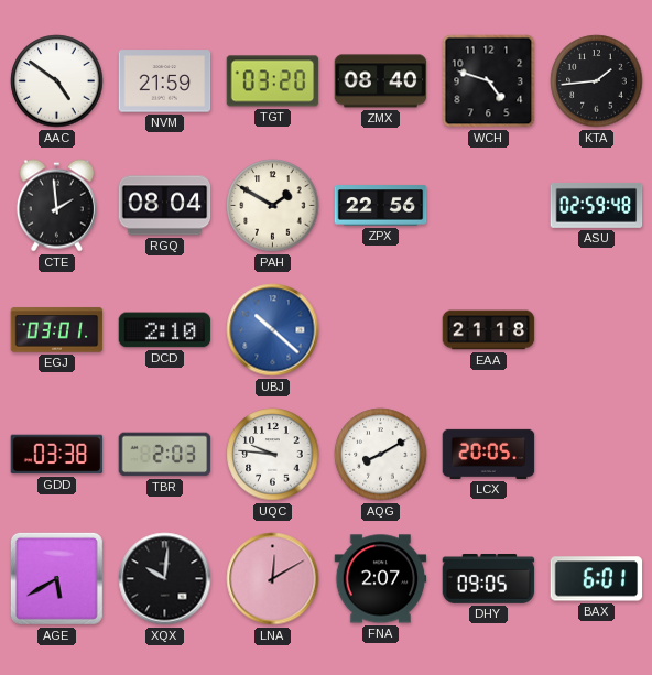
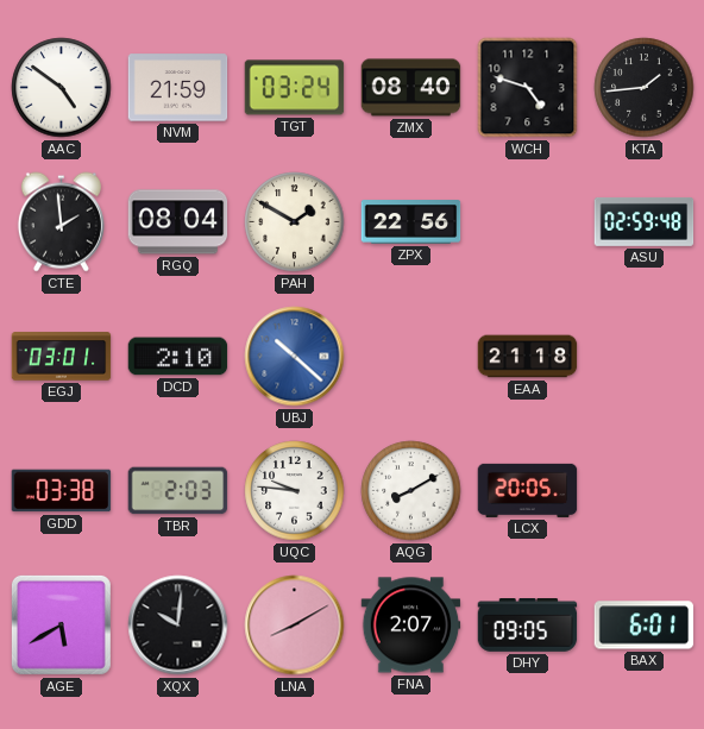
TGT: 03:20 -> 03:24
LNA: 12:10 -> 8:10
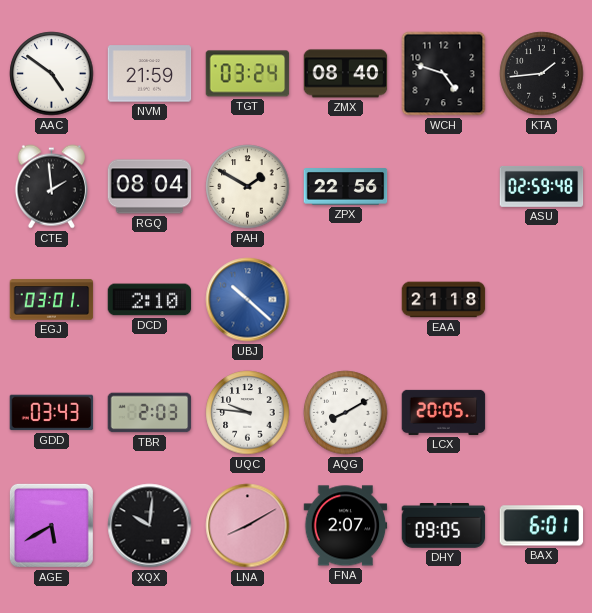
GDD: 03:38 -> 03:43
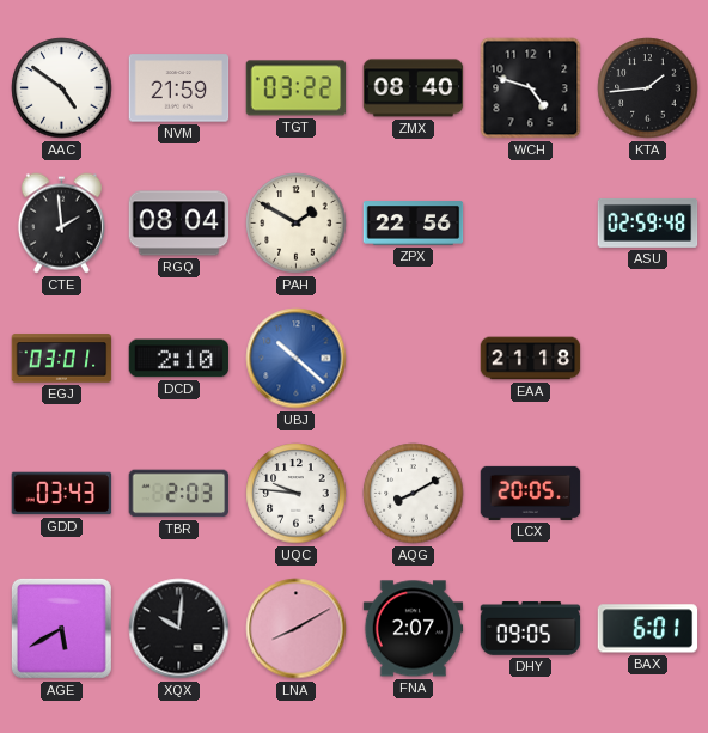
TGT: 03:24 -> 03:22
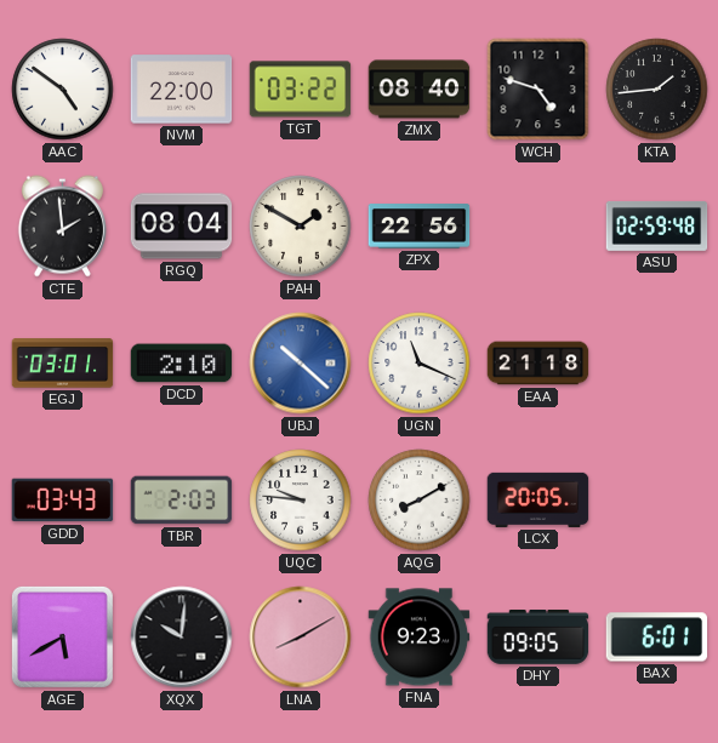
NVM: 21:59 -> 22:00
UGN: none -> 11:19
FNA: 2:07 -> 9:23
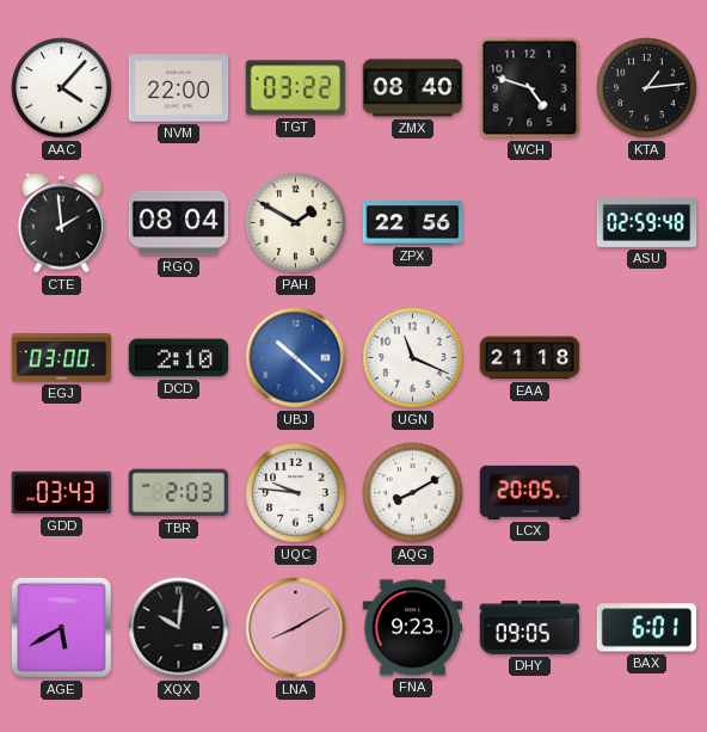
AAC: 4:51 -> 4:07
KTA: 1:44 -> 1:14
EGJ: 03:01 -> 03:00
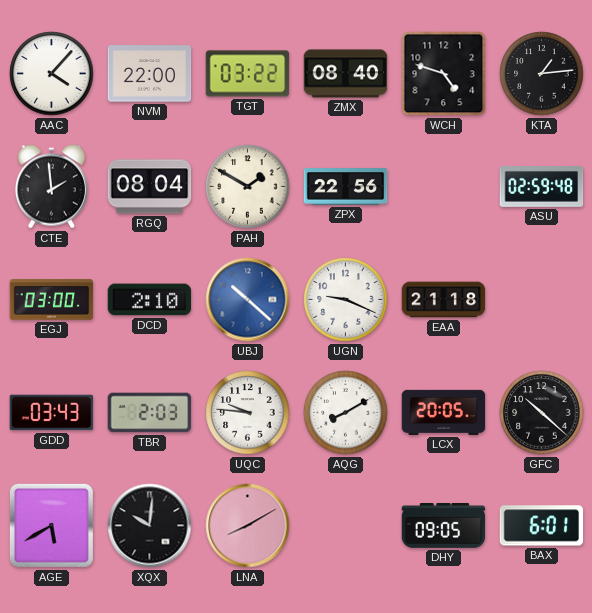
UGN: 11:19 -> 9:19
GFC: none -> 10:22
FNA: 9:23 -> none
